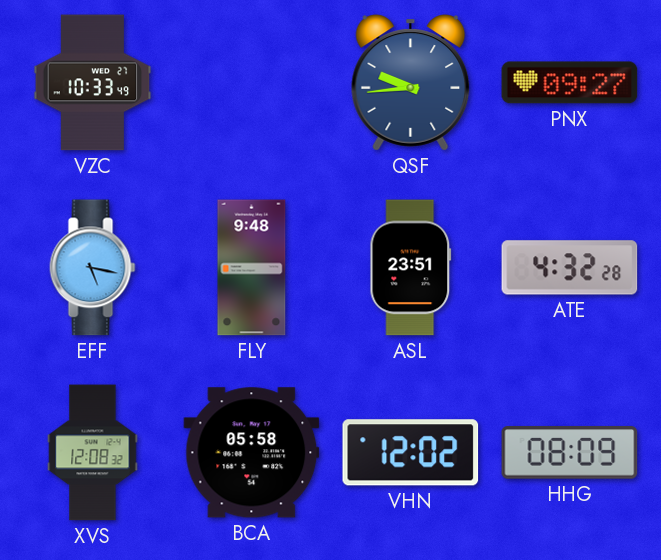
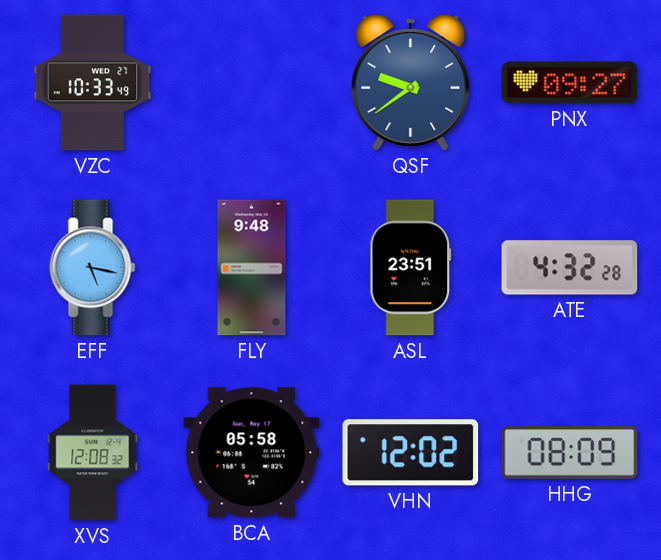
QSF: 9:44 -> 9:39
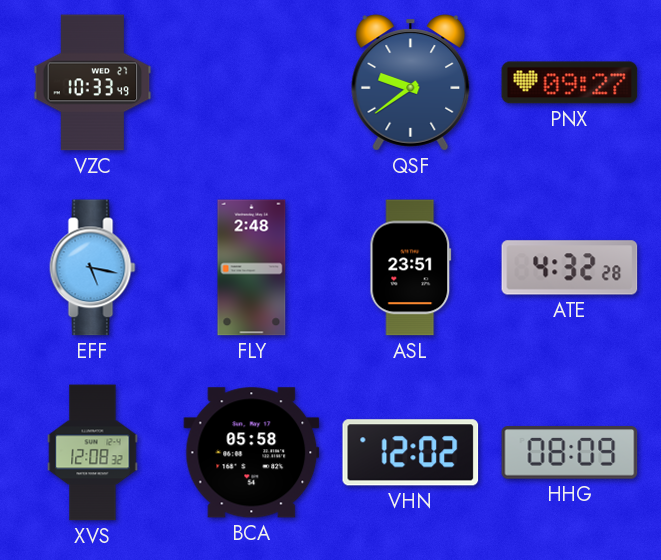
FLY: 9:48 -> 2:48
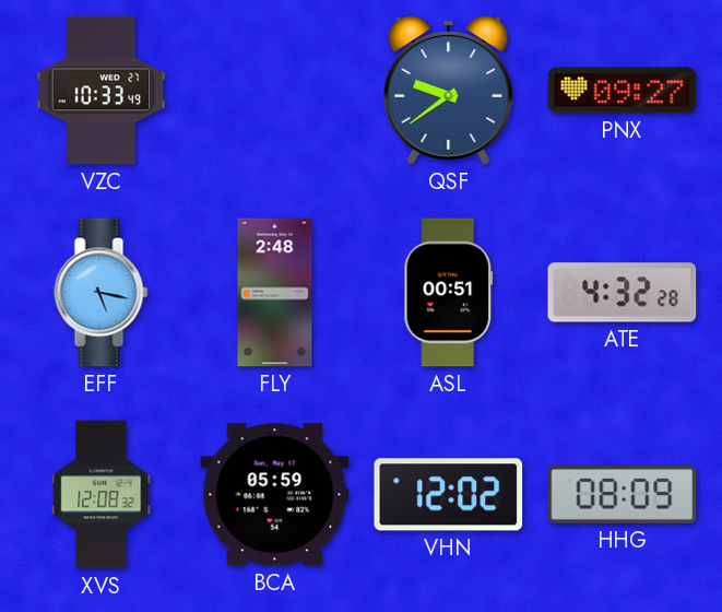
ASL: 23:51 -> 00:51
BCA: 05:58 -> 05:59
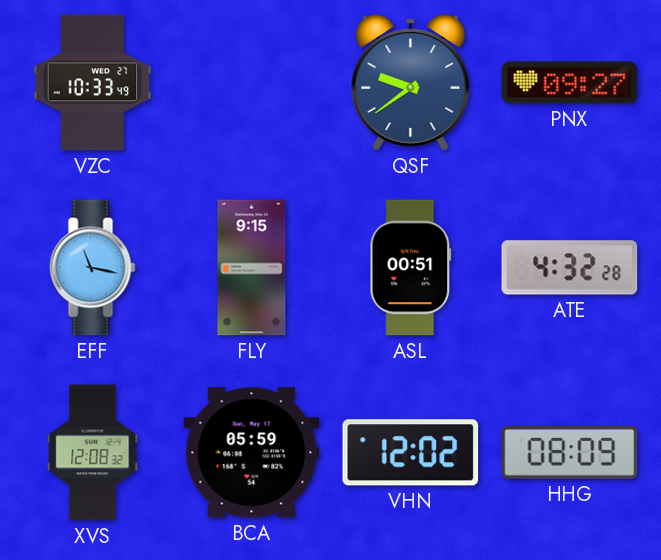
EFF: 5:17 -> 11:17
FLY: 2:48 -> 9:15
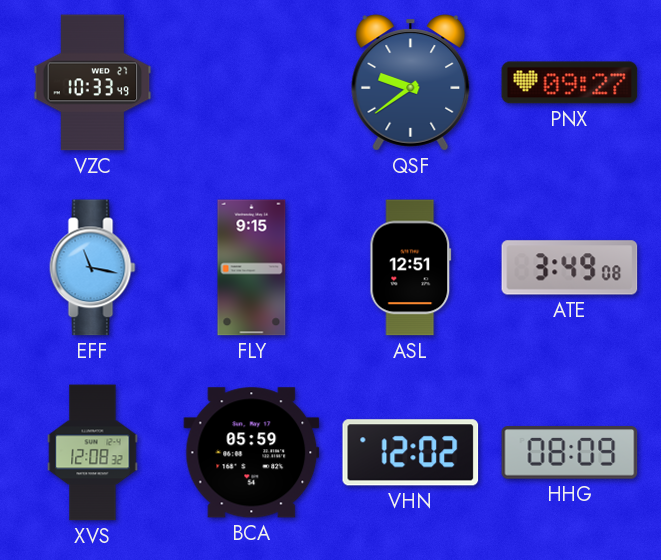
ASL: 00:51 -> 12:51
ATE: 4:32 -> 3:49
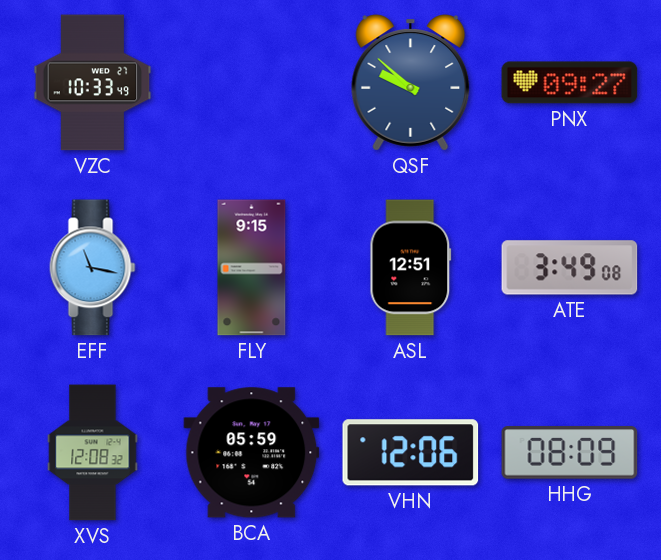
QSF: 9:39 -> 9:52
VHN: 12:02 -> 12:06
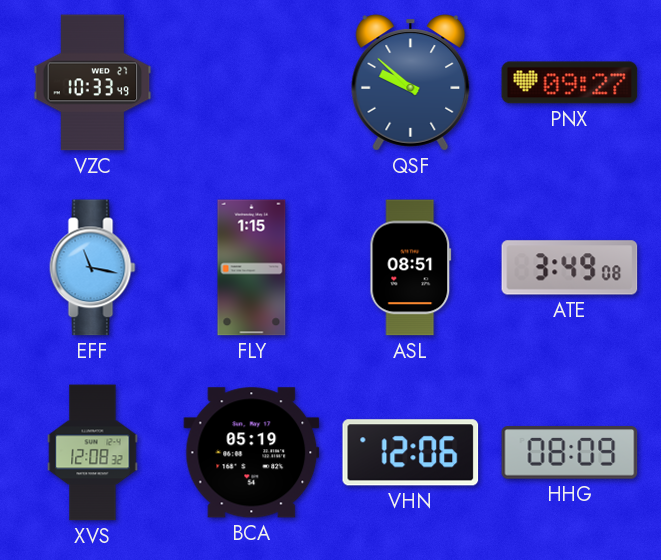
FLY: 9:15 -> 1:15
ASL: 12:51 -> 08:51
BCA: 05:59 -> 05:19
